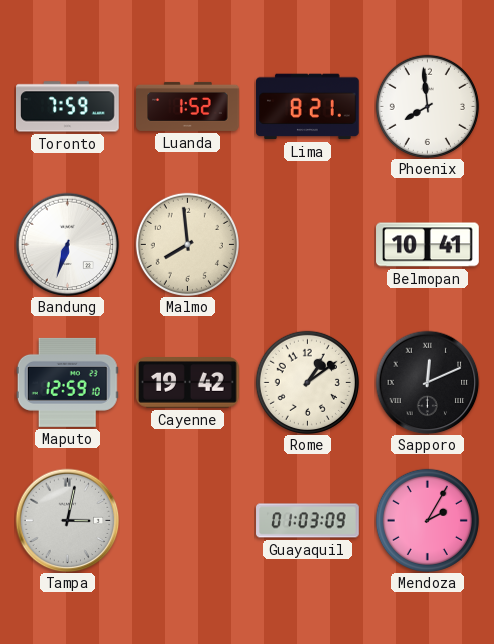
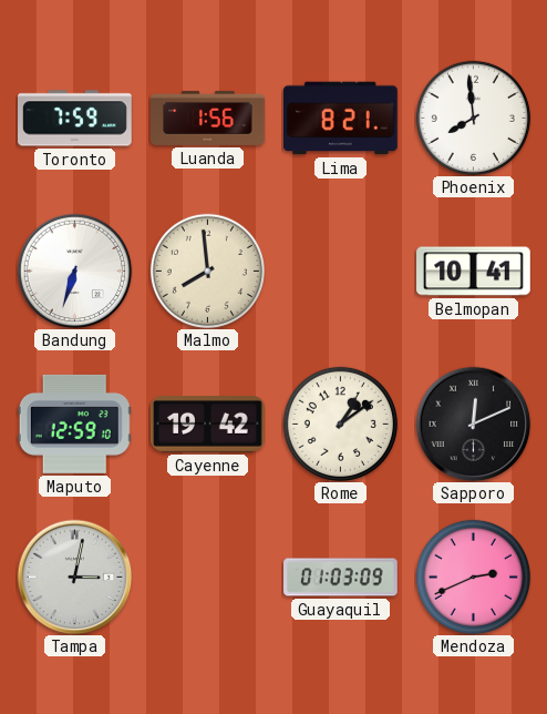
Luanda: 1:52 -> 1:56
Mendoza: 2:05 -> 2:41
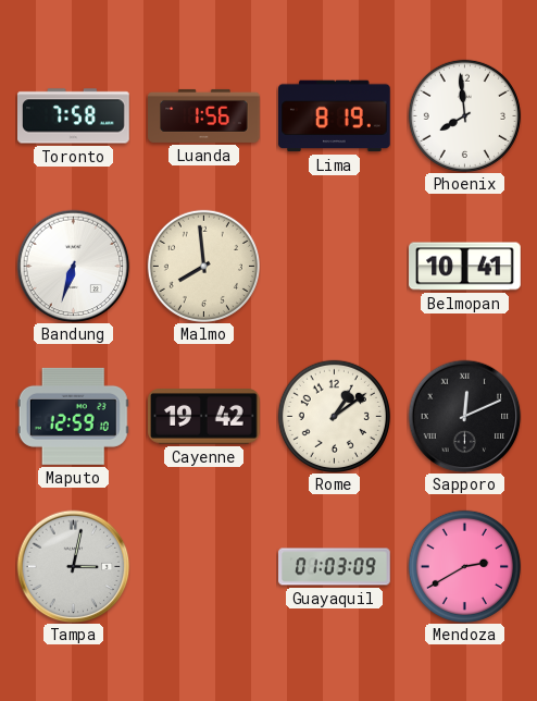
Toronto: 7:59 -> 7:58
Lima: 8:21 -> 8:19
Mendoza: 2:41 -> 2:40
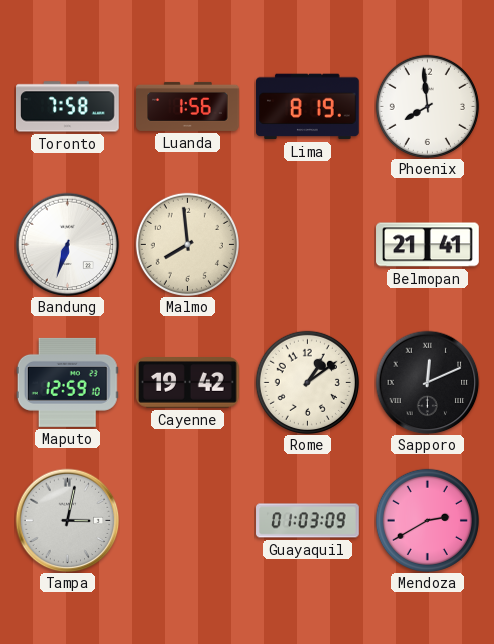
Belmopan: 10:41 -> 21:41
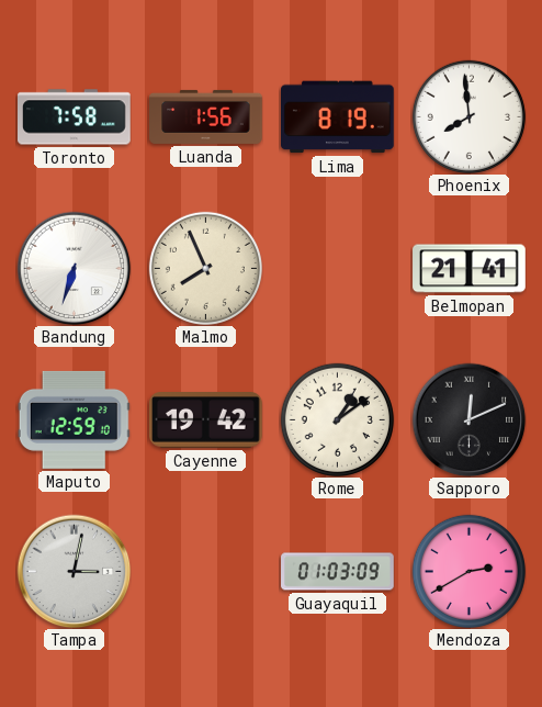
Malmo: 7:59 -> 7:56
